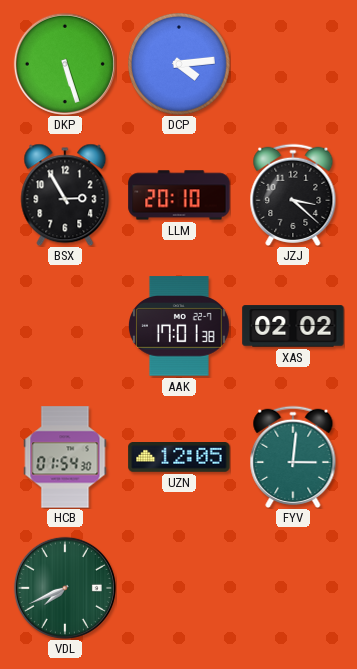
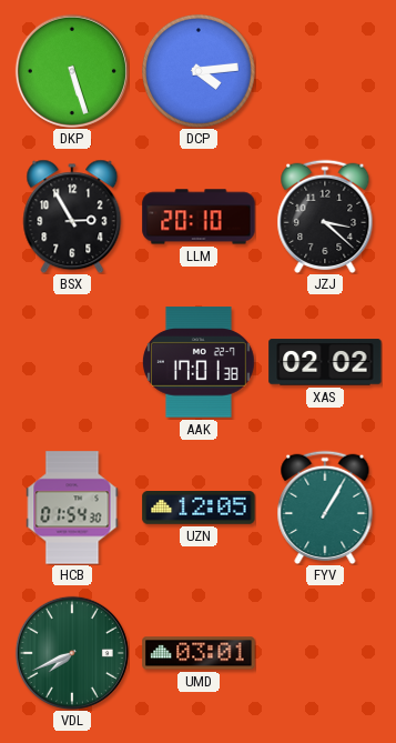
FYV: 3:01 -> 1:05
UMD: none -> 03:01
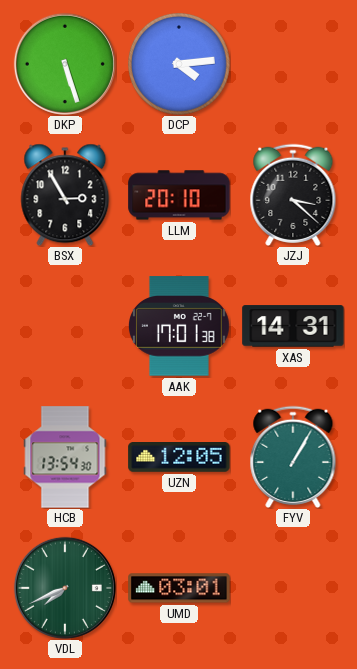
XAS: 02:02 -> 14:31
HCB: 01:54 -> 13:54
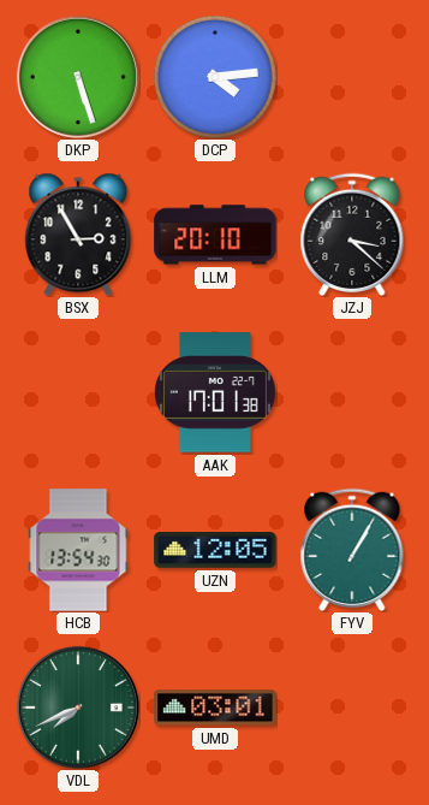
XAS: 14:31 -> none
